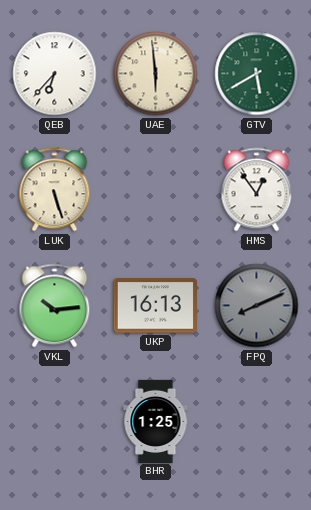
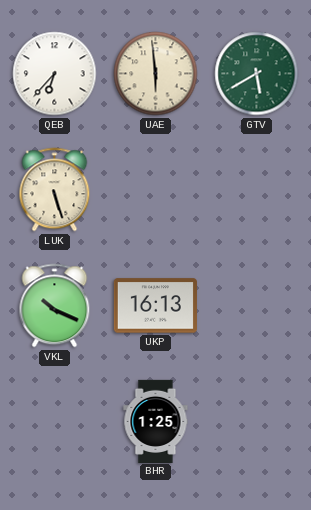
HMS: 12:54 -> none
VKL: 10:14 -> 10:19
FPQ: 8:11 -> none
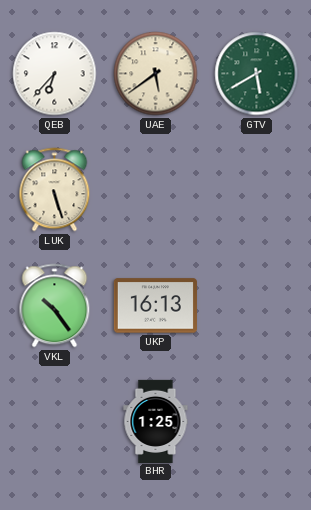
UAE: 5:59 -> 5:39
VKL: 10:19 -> 10:24
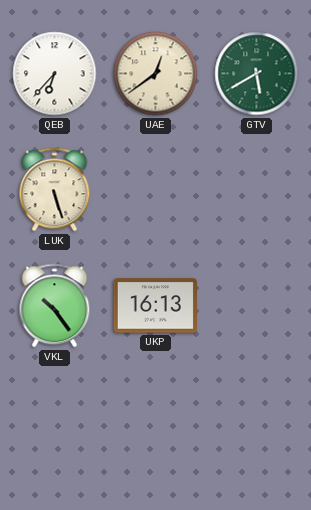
UAE: 5:39 -> 12:39
BHR: 1:25 -> none
